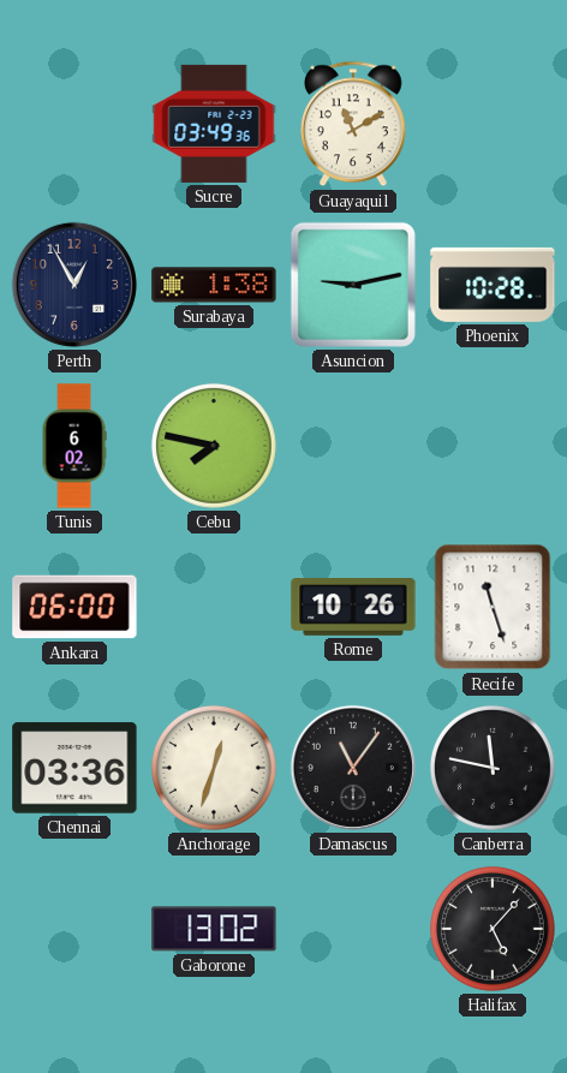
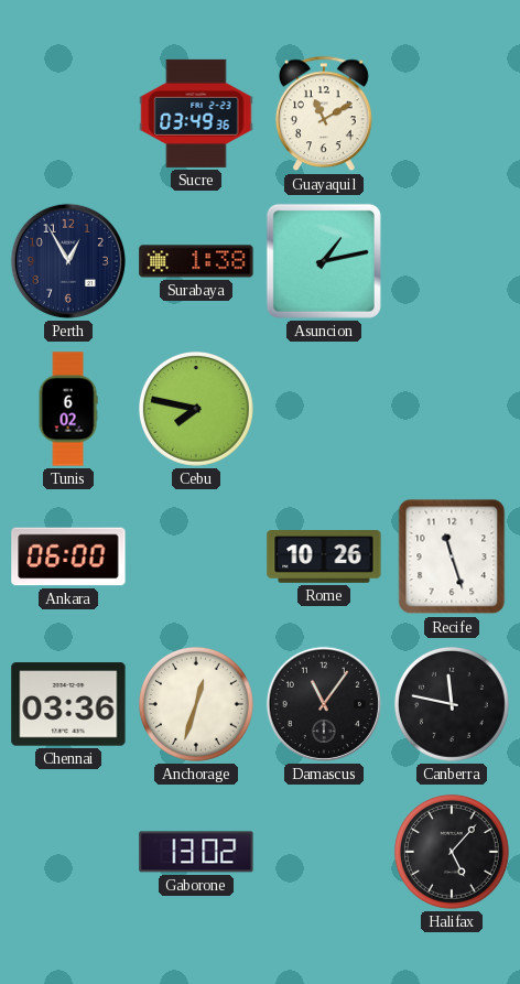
Asuncion: 9:13 -> 1:13
Phoenix: 10:28 -> none
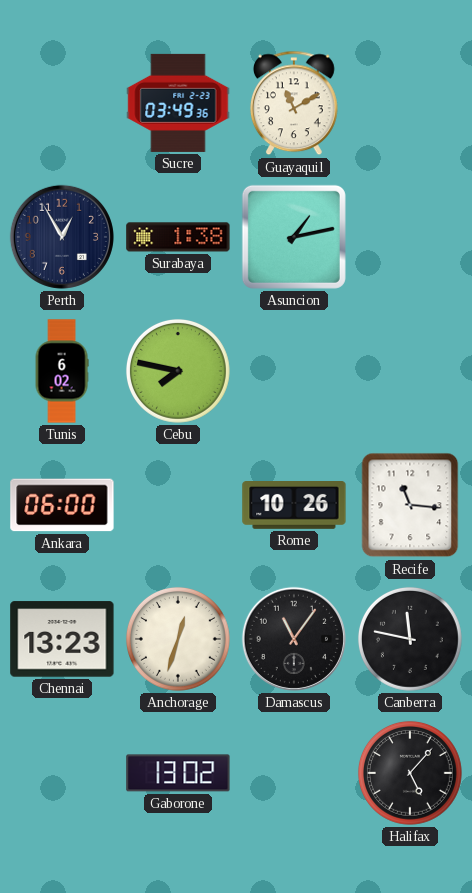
Recife: 11:27 -> 11:16
Chennai: 03:36 -> 13:23
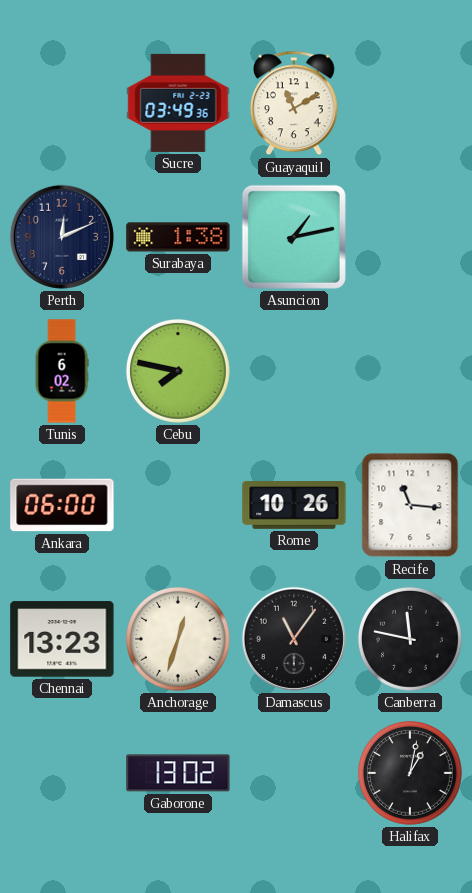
Perth: 12:55 -> 12:11
Halifax: 5:07 -> 1:02
